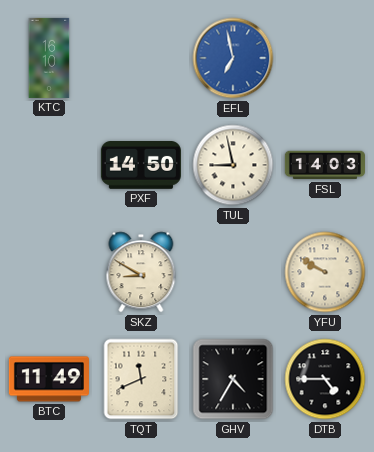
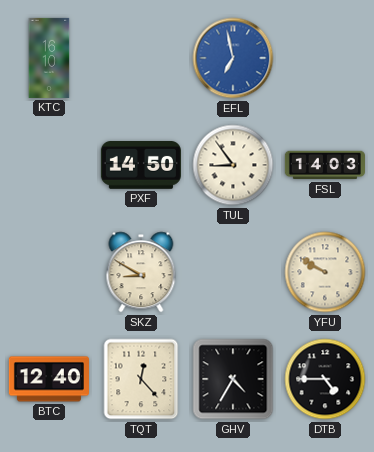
TUL: 8:58 -> 8:54
BTC: 11:49 -> 12:40
TQT: 11:41 -> 12:23
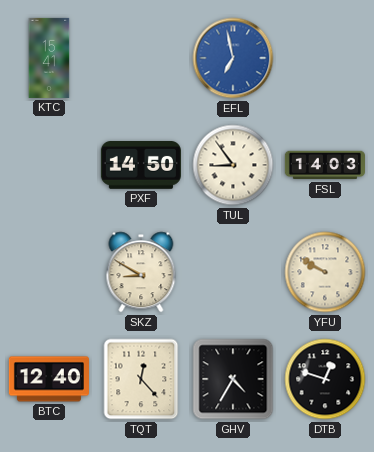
KTC: 16:10 -> 15:41
DTB: 4:45 -> 12:48
